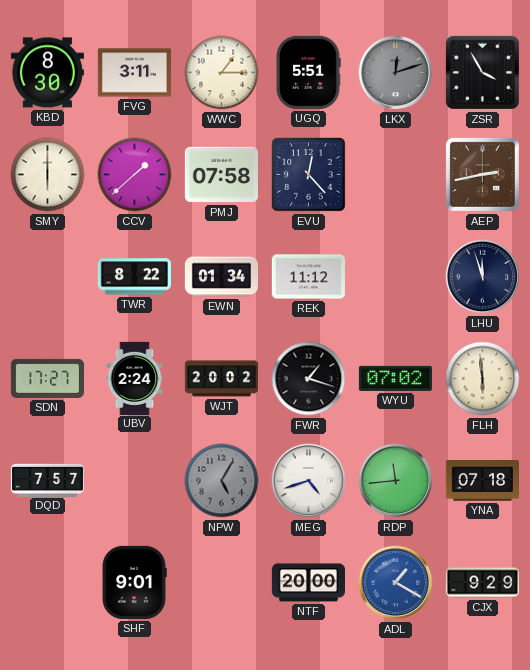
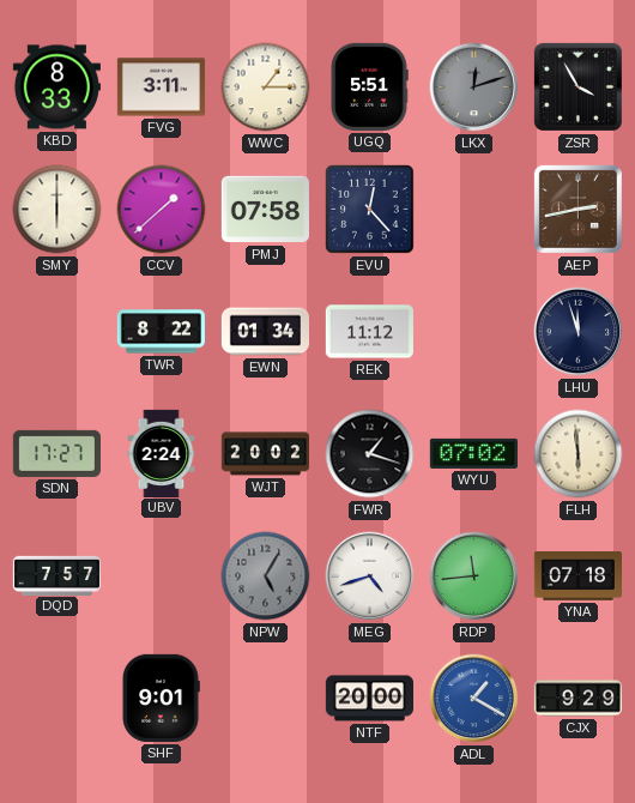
KBD: 8:30 -> 8:33
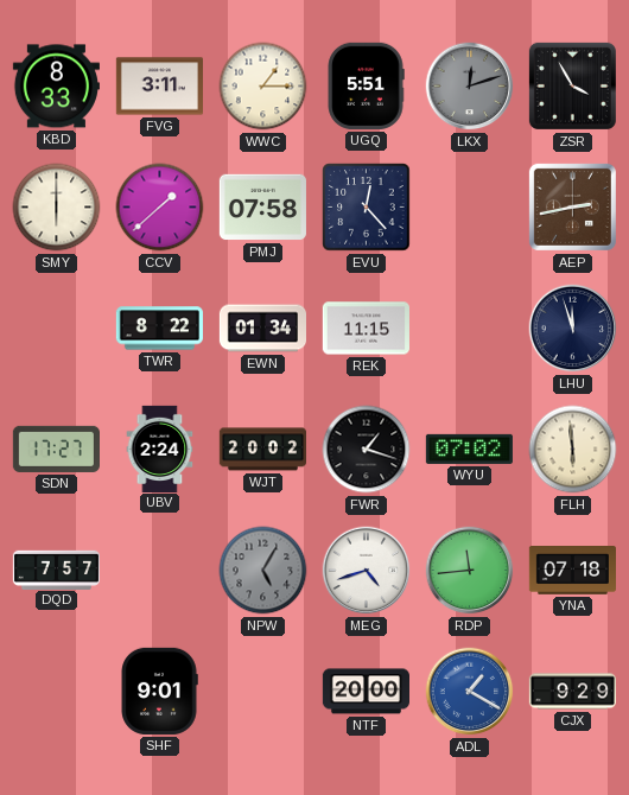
REK: 11:12 -> 11:15
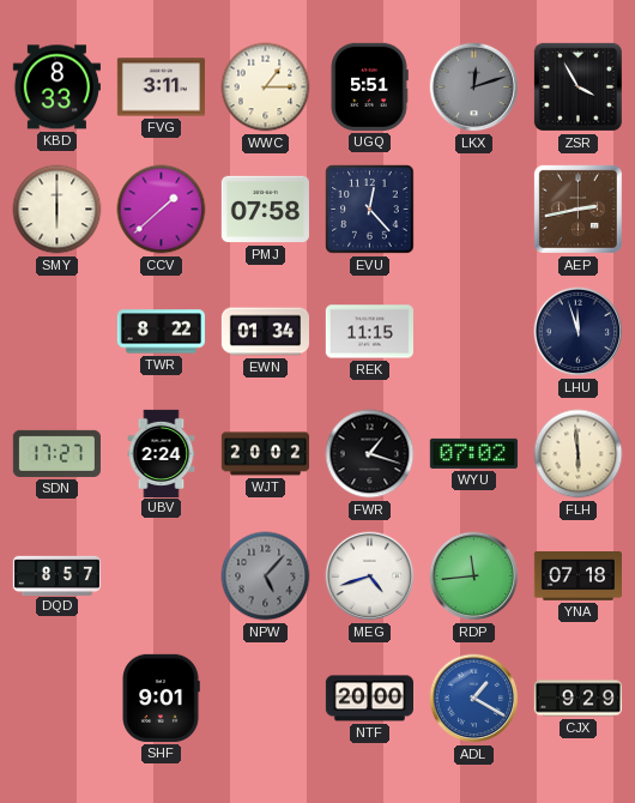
DQD: 7:57 -> 8:57
NPW: 5:05 -> 5:07
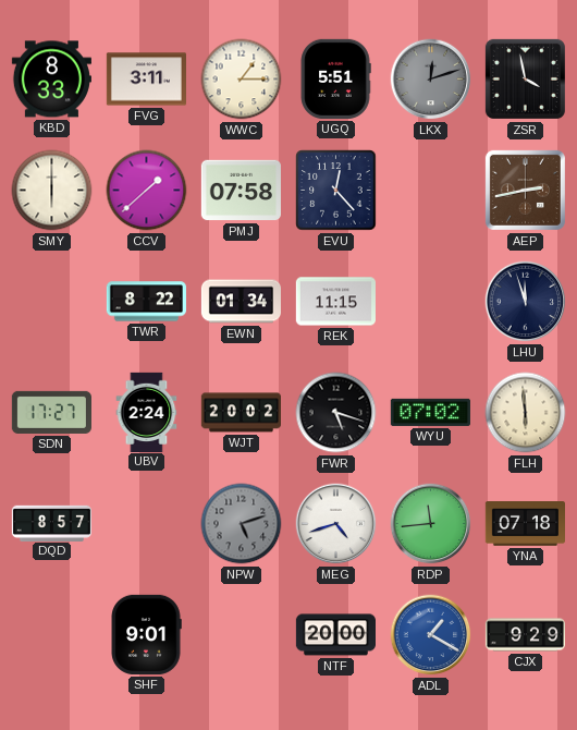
ZSR: 3:55 -> 3:58
FWR: 1:18 -> 5:18
NPW: 5:07 -> 5:12
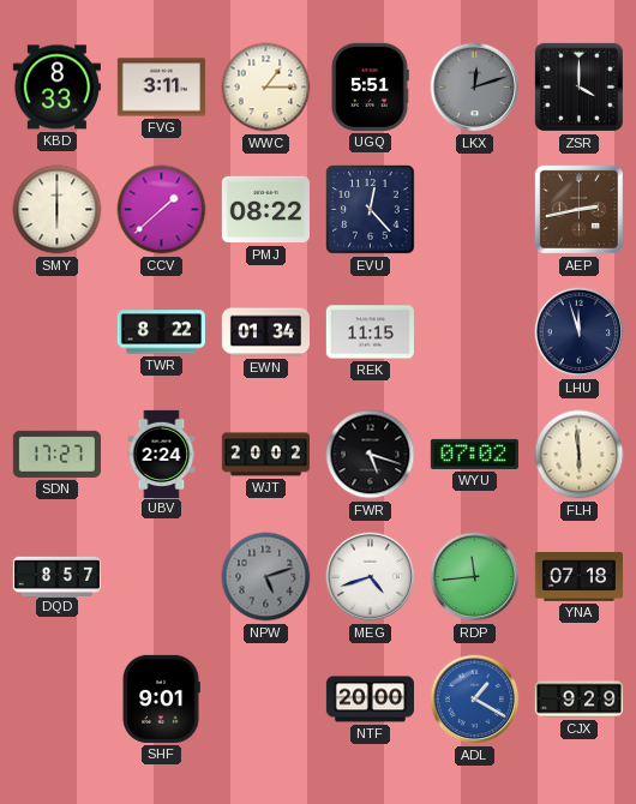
ZSR: 3:58 -> 4:00
PMJ: 07:58 -> 08:22
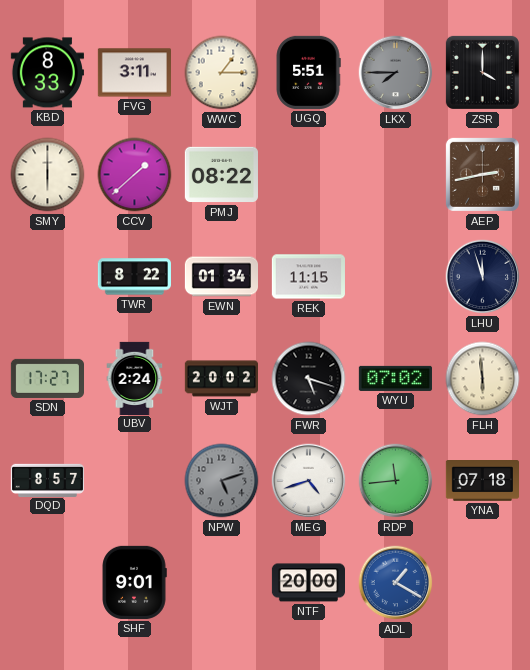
LKX: 12:12 -> 7:45
EVU: 12:23 -> none
CJX: 9:29 -> none
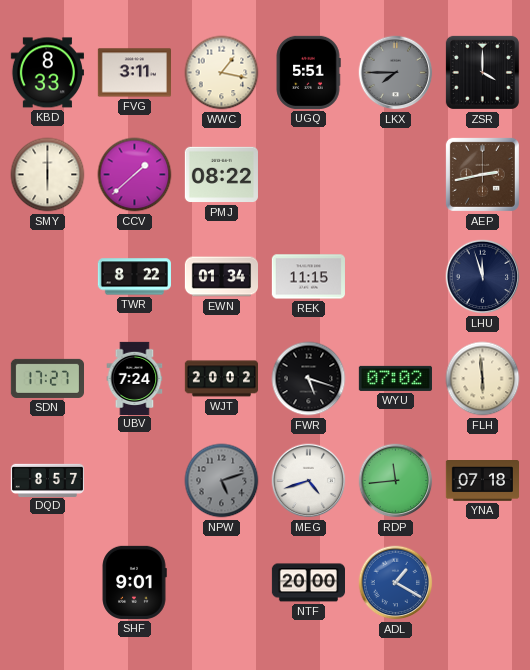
WWC: 1:15 -> 1:17
UBV: 2:24 -> 7:24
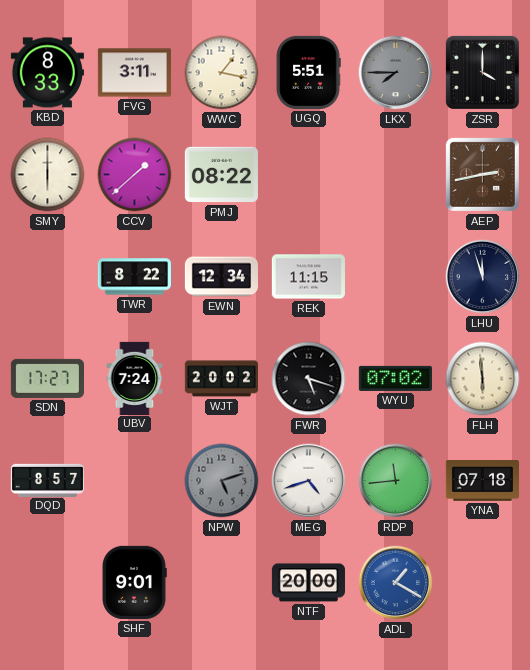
EWN: 01:34 -> 12:34
